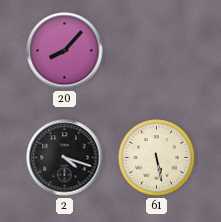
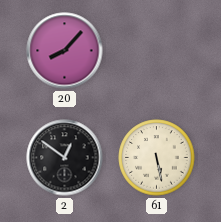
2: 4:18 -> 12:51
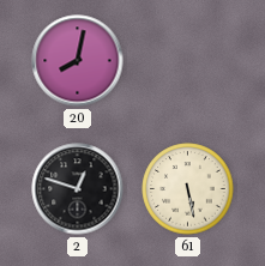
20: 8:07 -> 8:02
2: 12:51 -> 12:48
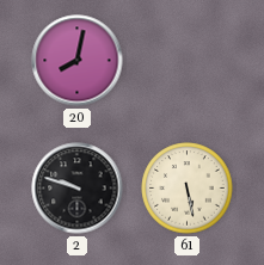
2: 12:48 -> 9:48
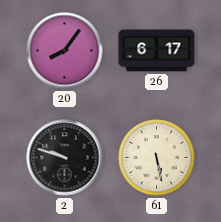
20: 8:02 -> 8:06
26: none -> 6:17
